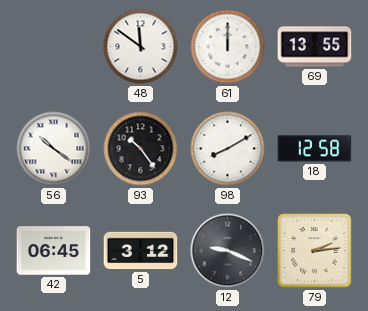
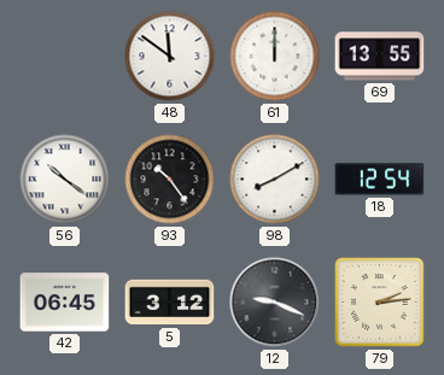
18: 12:58 -> 12:54
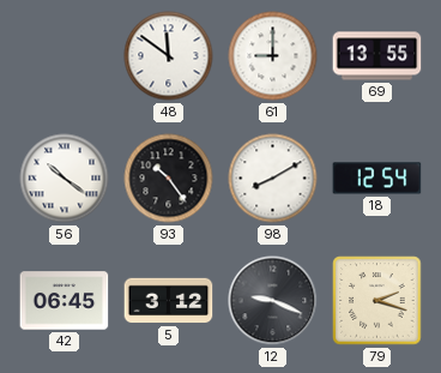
61: 12:00 -> 9:00
79: 2:14 -> 2:18
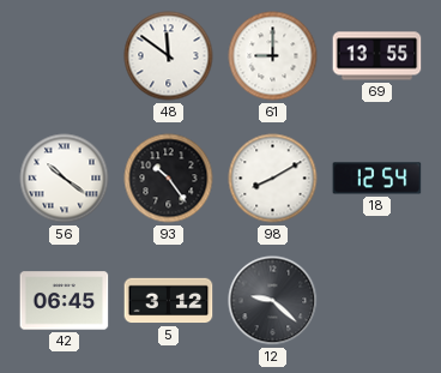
12: 9:19 -> 9:22
79: 2:18 -> none
